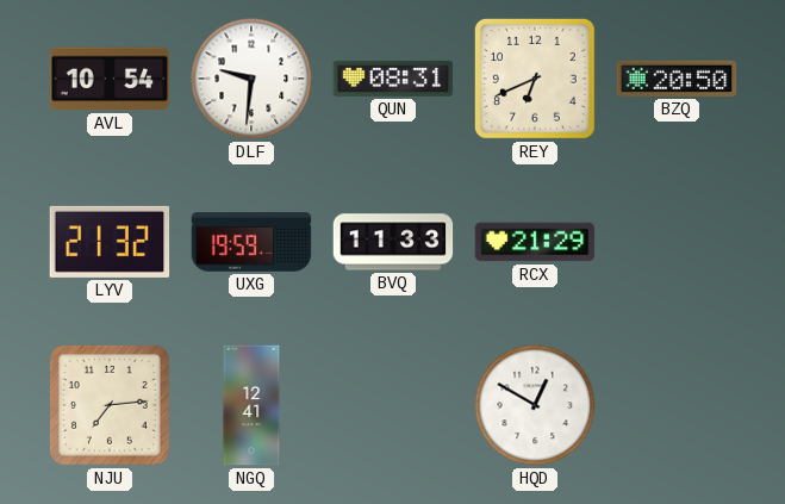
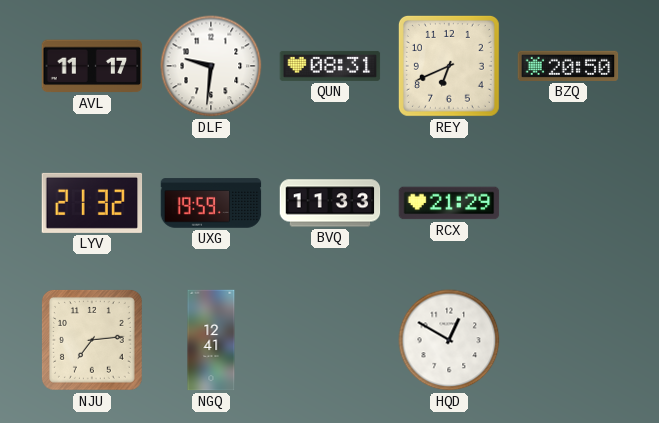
AVL: 10:54 -> 11:17
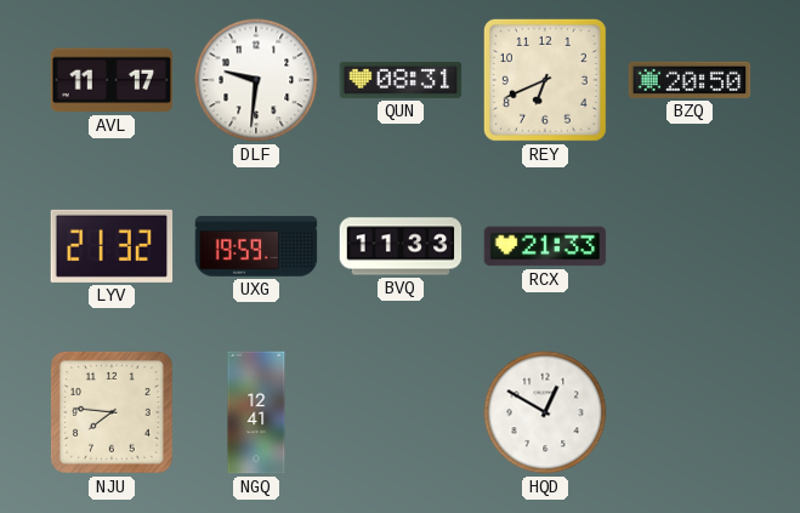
RCX: 21:29 -> 21:33
NJU: 7:14 -> 7:46
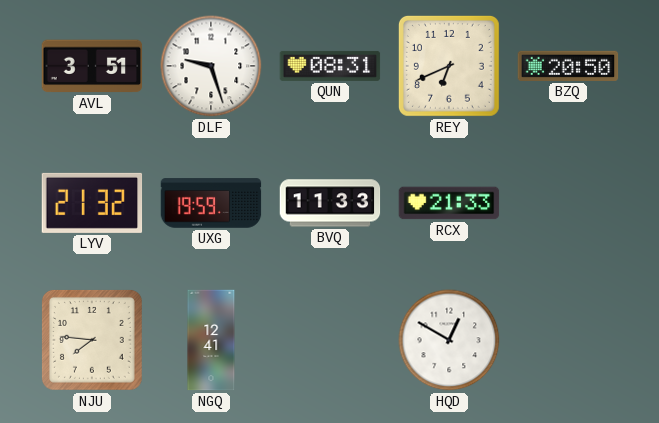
AVL: 11:17 -> 3:51
DLF: 9:31 -> 9:27
